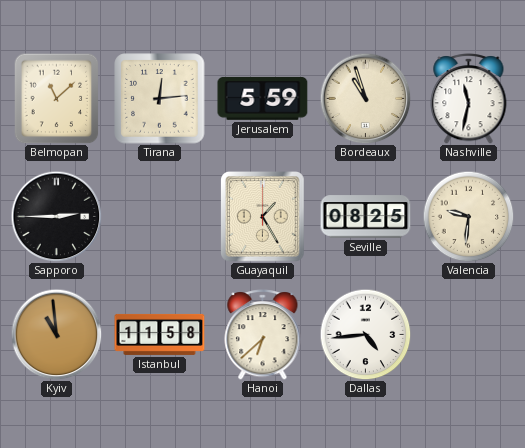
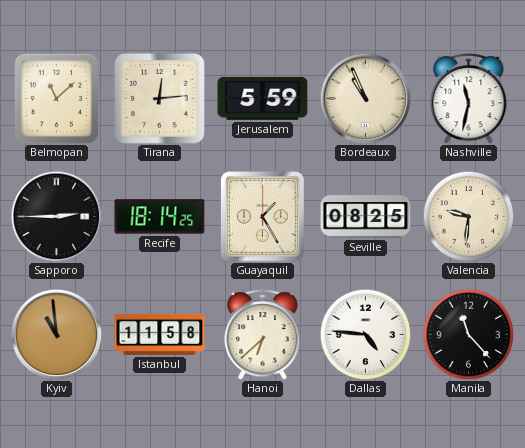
Bordeaux: 10:57 -> 10:56
Recife: none -> 18:14
Dallas: 4:44 -> 4:46
Manila: none -> 11:23
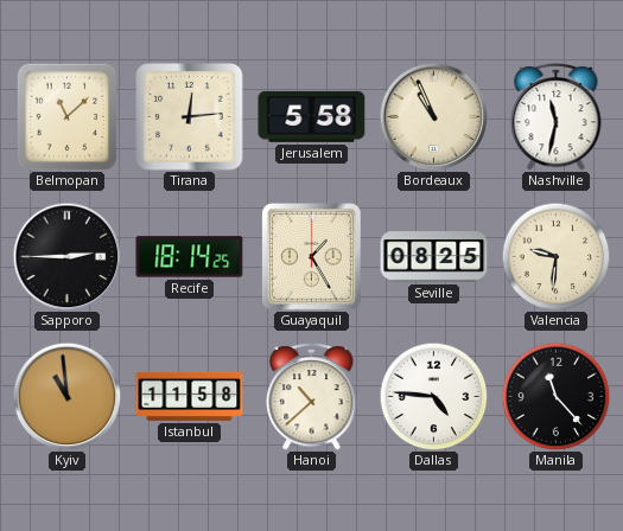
Jerusalem: 5:59 -> 5:58
Hanoi: 6:38 -> 10:38
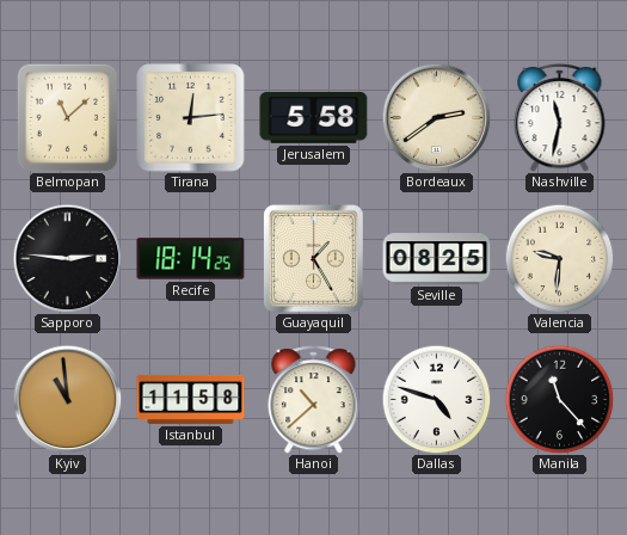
Bordeaux: 10:56 -> 2:39
Sapporo: 2:45 -> 2:46
Dallas: 4:46 -> 4:48
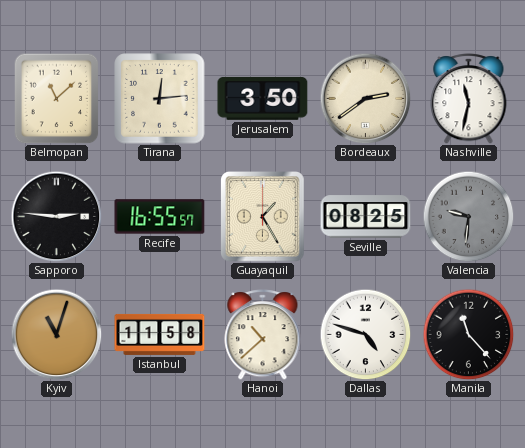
Jerusalem: 5:58 -> 3:50
Recife: 18:14 -> 16:55
Valencia dial: cream -> grey
Kyiv: 10:59 -> 11:03
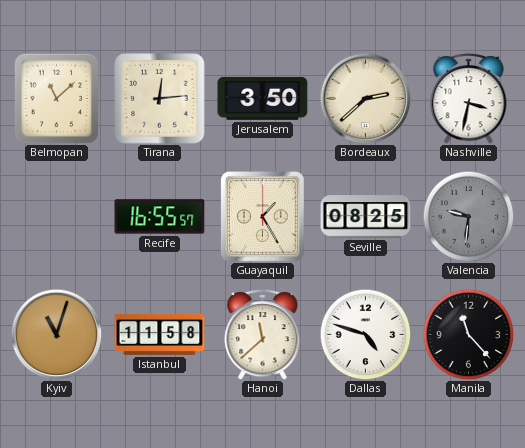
Bordeaux: 2:39 -> 2:38
Nashville: 11:32 -> 3:32
Sapporo: 2:46 -> none
Hanoi: 10:38 -> 11:38
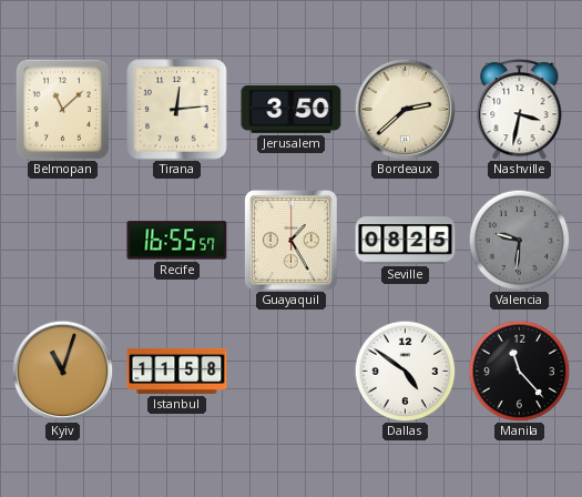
Hanoi: 11:38 -> none
Dallas: 4:48 -> 4:51
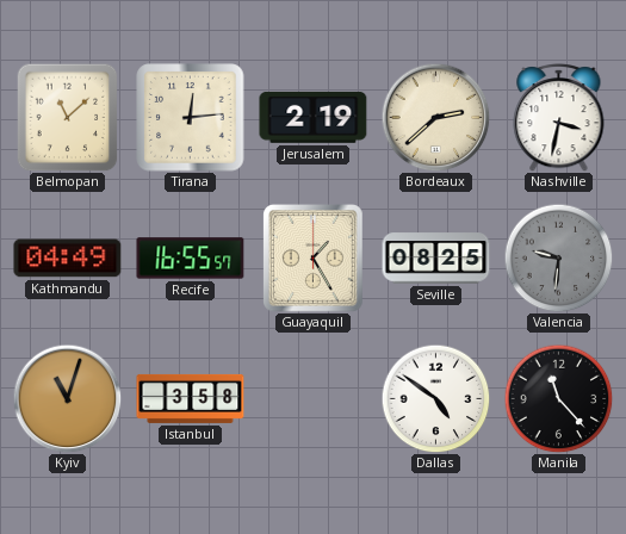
Jerusalem: 3:50 -> 2:19
Kathmandu: none -> 04:49
Istanbul: 11:58 -> 3:58
